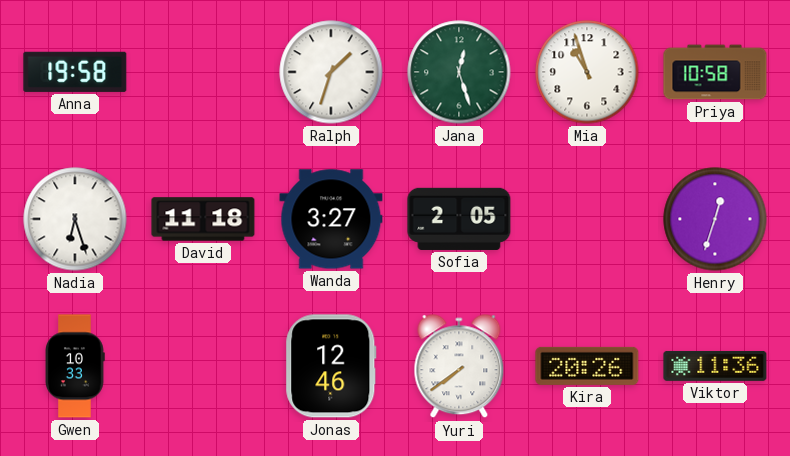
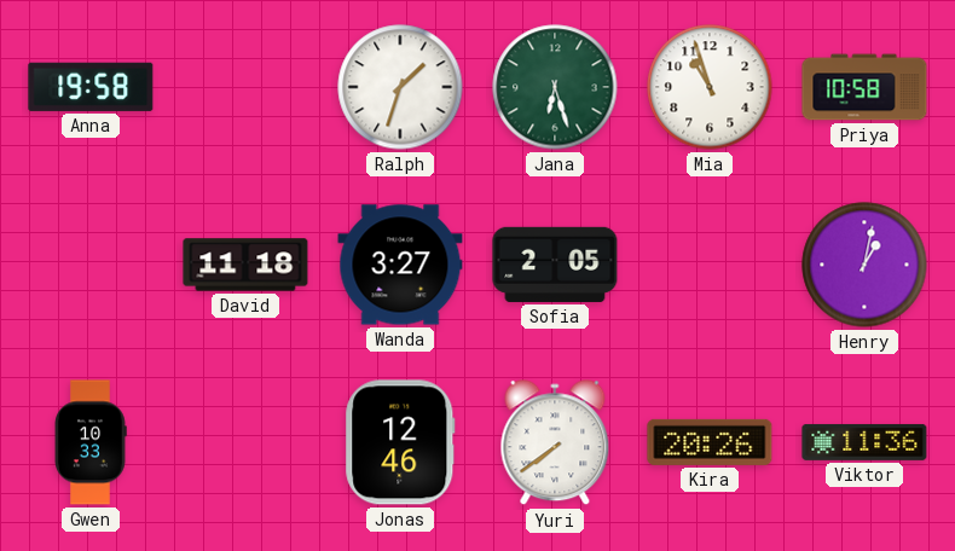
Jana: 12:27 -> 6:27
Nadia: 6:27 -> none
Henry: 12:33 -> 1:02
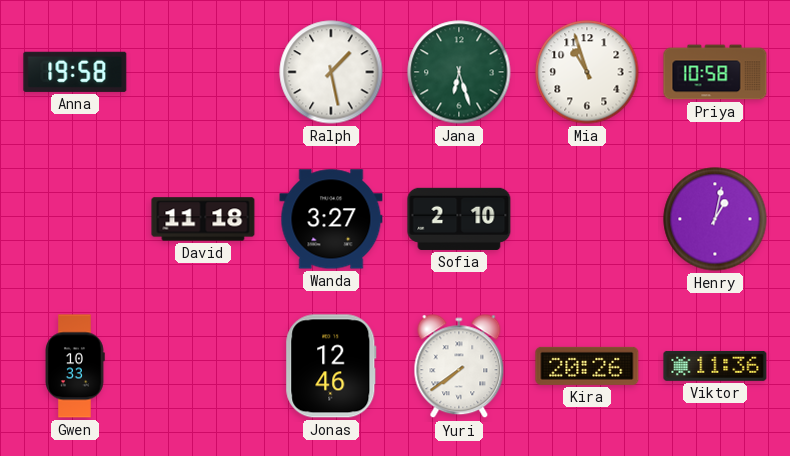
Ralph: 1:33 -> 1:28
Sofia: 2:05 -> 2:10
